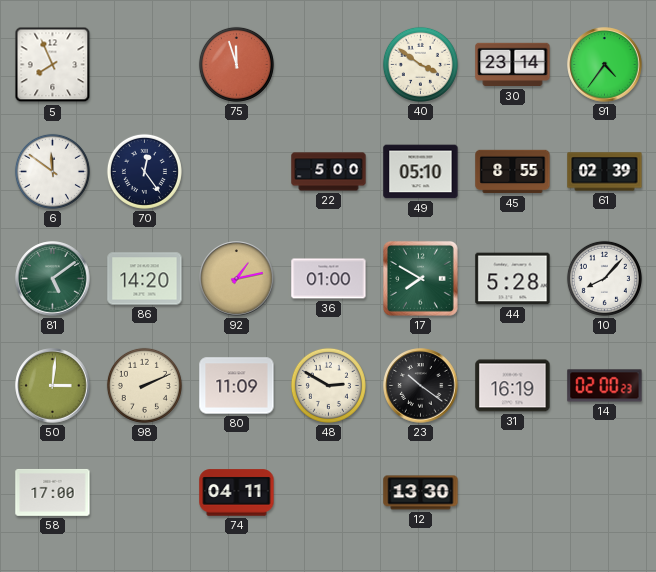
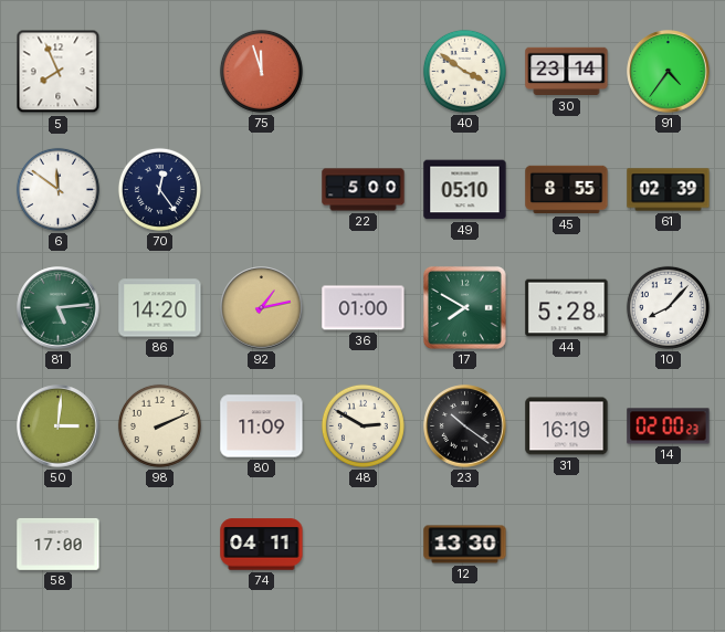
81: 5:09 -> 5:14
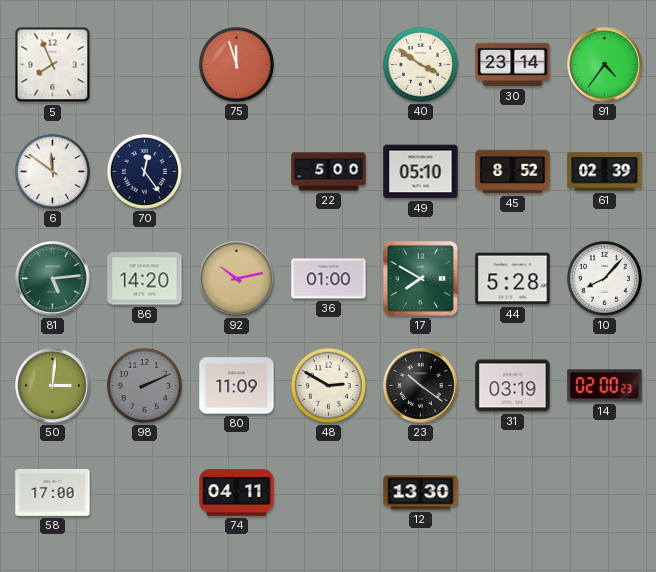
45: 8:55 -> 8:52
92: 1:13 -> 10:13
98 dial: cream -> grey
31: 16:19 -> 03:19
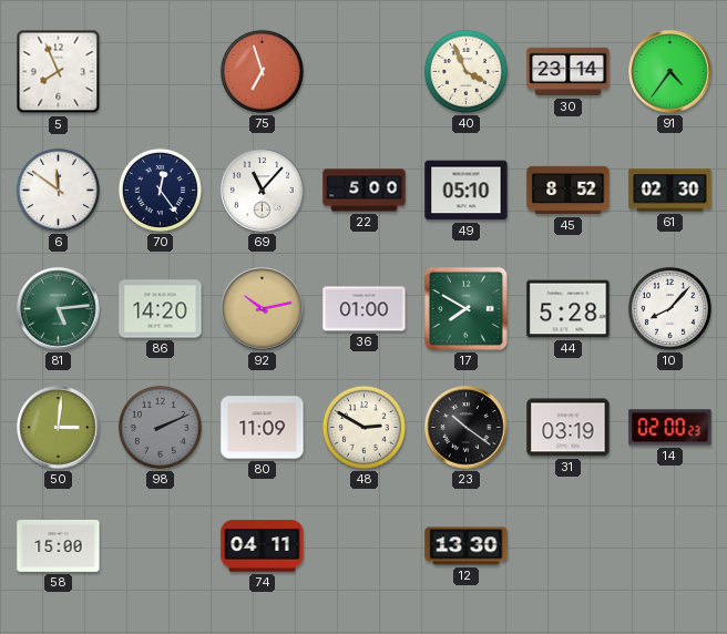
75: 11:57 -> 6:57
40: 3:51 -> 3:56
69: none -> 11:07
61: 02:39 -> 02:30
58: 17:00 -> 15:00
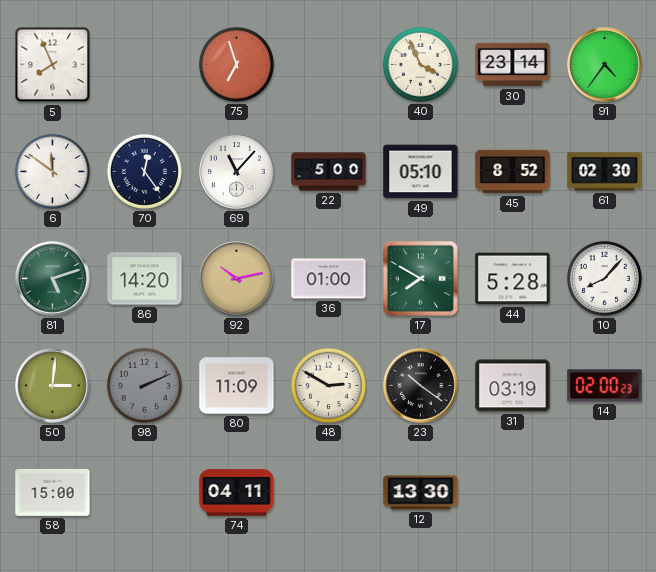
81: 5:14 -> 5:12
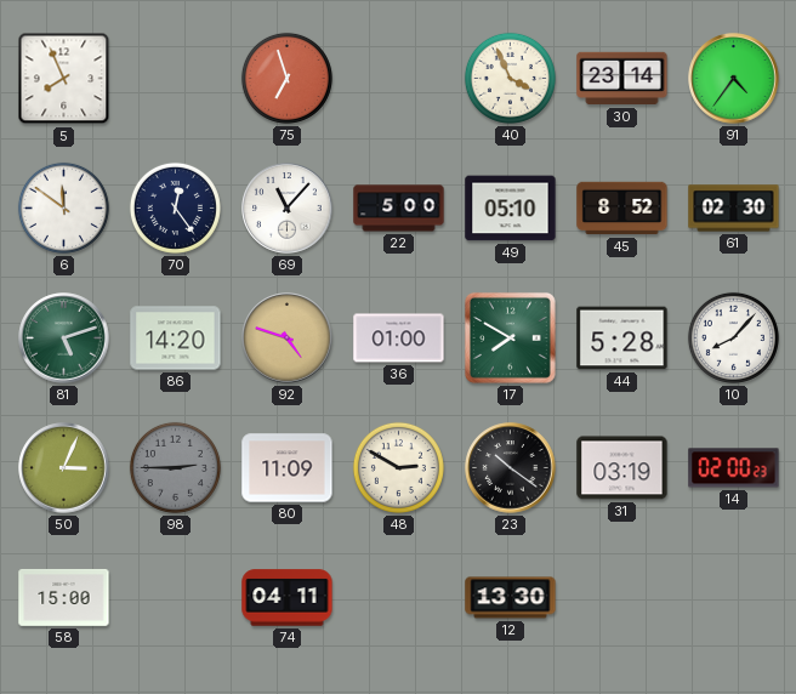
92: 10:13 -> 4:48
50: 3:01 -> 3:04
98: 2:11 -> 2:45
